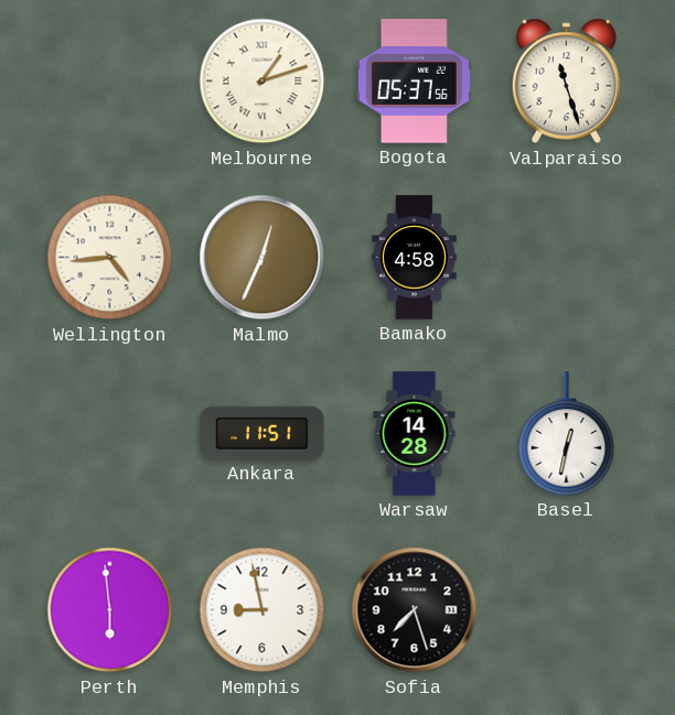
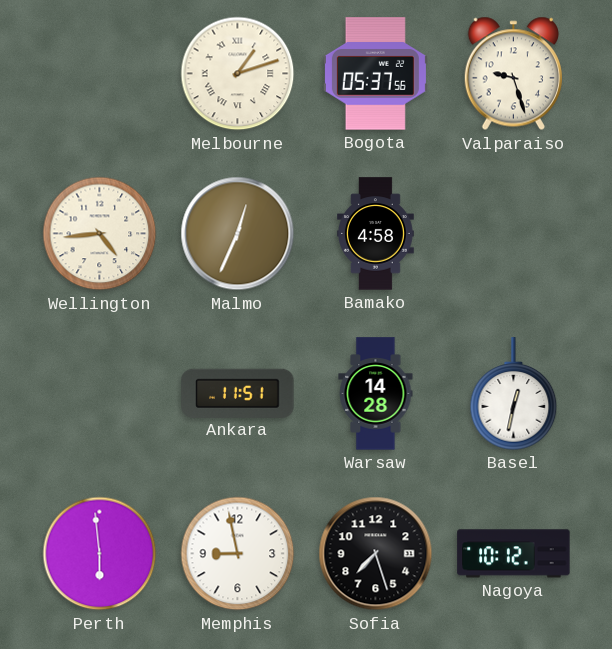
Valparaiso: 11:27 -> 9:27
Nagoya: none -> 10:12
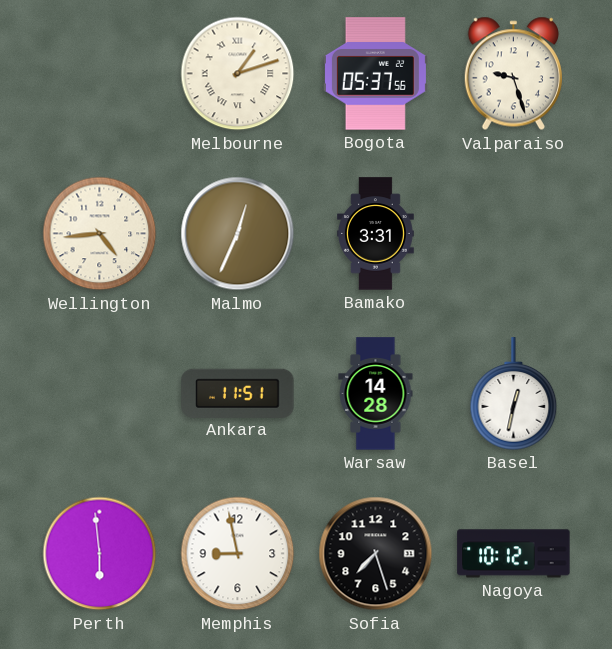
Bamako: 4:58 -> 3:31
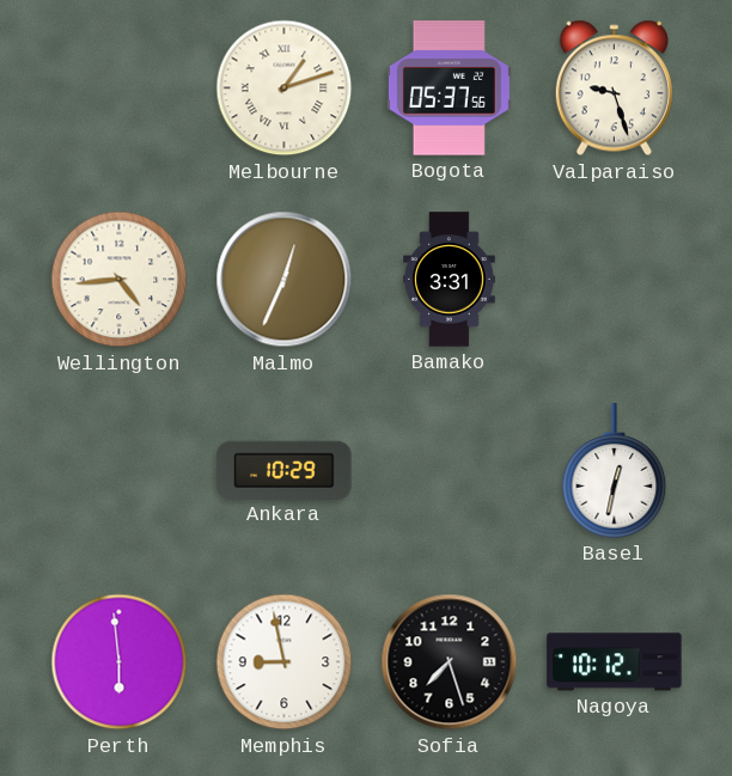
Ankara: 11:51 -> 10:29
Warsaw: 14:28 -> none
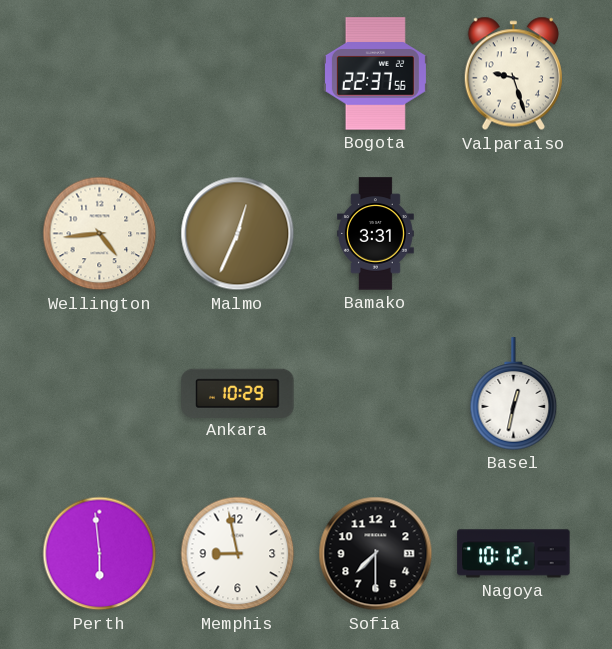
Melbourne: 1:12 -> none
Bogota: 05:37 -> 22:37
Sofia: 7:27 -> 7:30
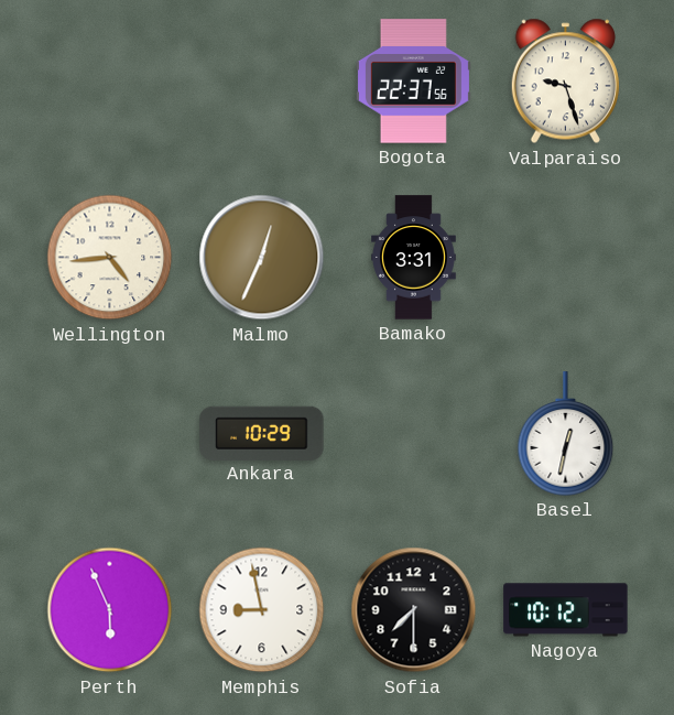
Perth: 5:59 -> 5:56
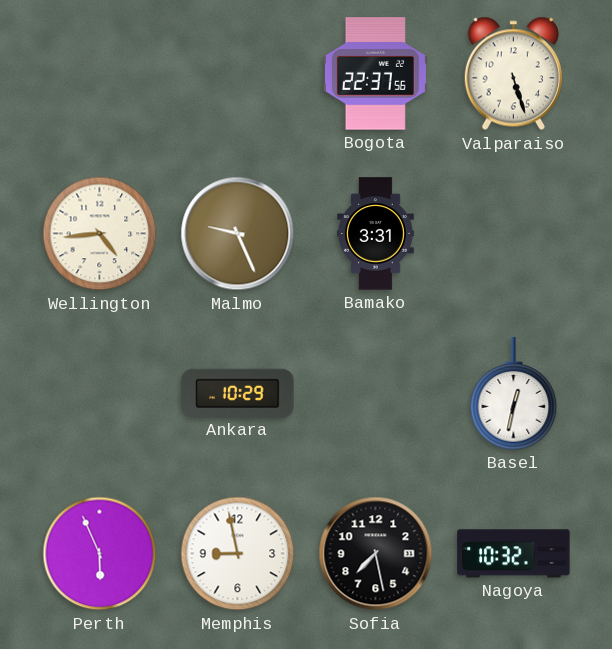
Valparaiso: 9:27 -> 5:27
Malmo: 12:34 -> 9:26
Sofia: 7:30 -> 7:28
Nagoya: 10:12 -> 10:32
